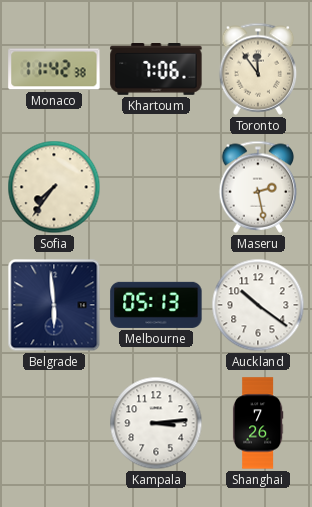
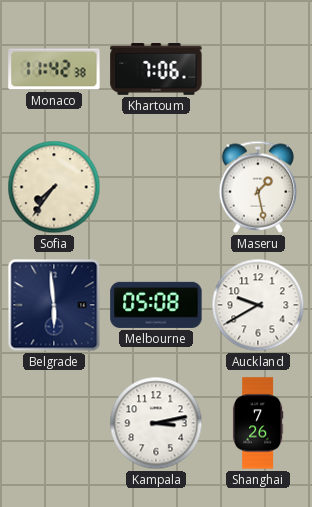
Toronto: 11:54 -> none
Maseru: 2:28 -> 1:28
Melbourne: 05:13 -> 05:08
Auckland: 10:21 -> 9:40
Kampala: 3:14 -> 3:13
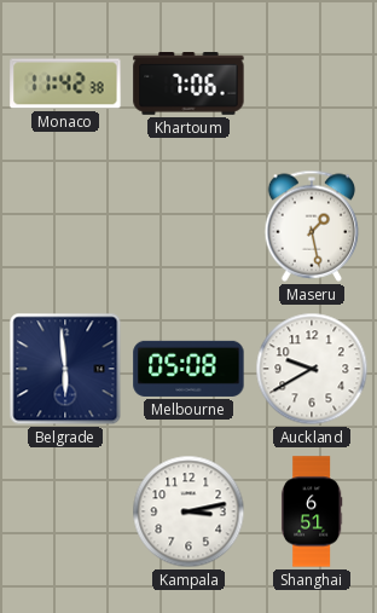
Sofia: 7:36 -> none
Shanghai: 7:26 -> 6:51
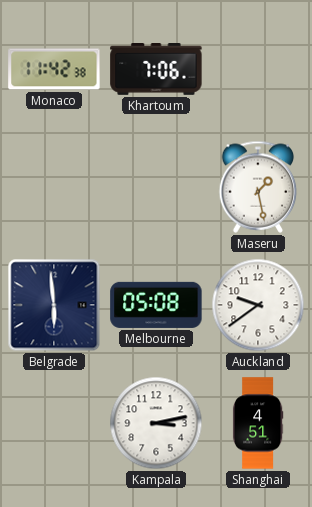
Auckland: 9:40 -> 9:39
Shanghai: 6:51 -> 4:51
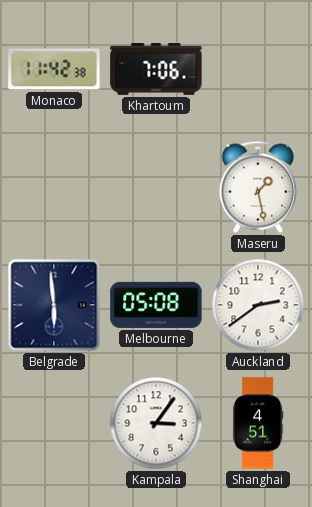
Auckland: 9:39 -> 2:39
Kampala: 3:13 -> 3:06
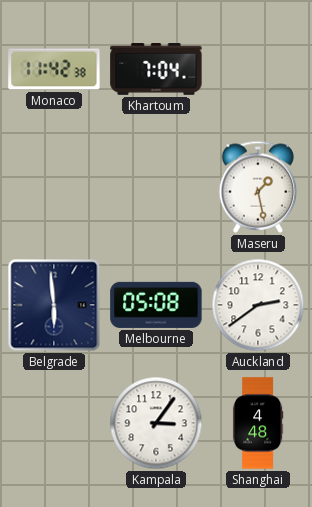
Khartoum: 7:06 -> 7:04
Shanghai: 4:51 -> 4:48
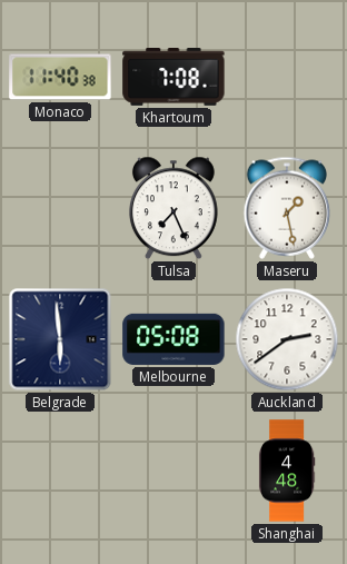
Monaco: 11:42 -> 11:40
Khartoum: 7:04 -> 7:08
Tulsa: none -> 7:26
Kampala: 3:06 -> none
